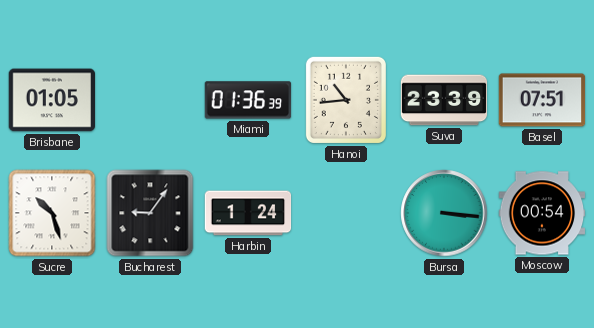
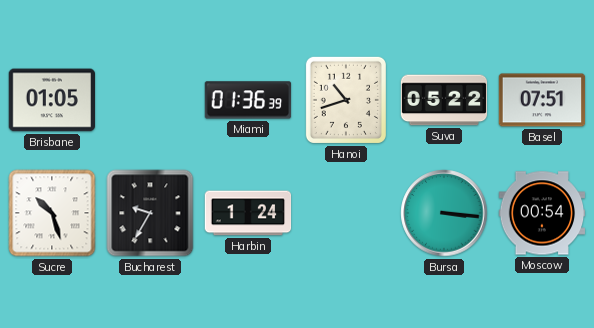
Hanoi: 10:44 -> 10:42
Suva: 23:39 -> 05:22
Bucharest: 9:06 -> 9:35
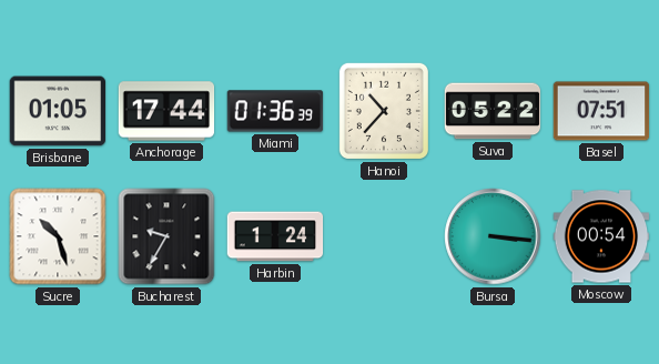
Anchorage: none -> 17:44
Hanoi: 10:42 -> 10:37
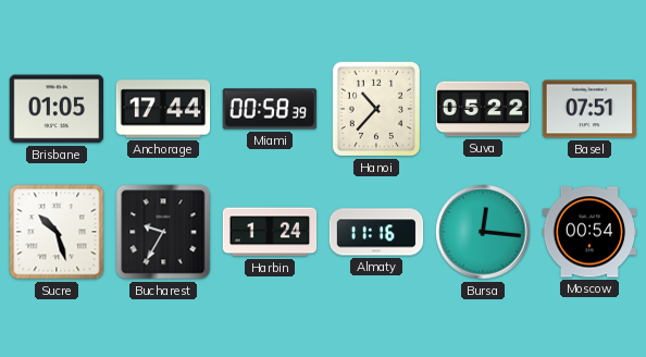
Miami: 01:36 -> 00:58
Almaty: none -> 11:16
Bursa: 3:16 -> 12:16
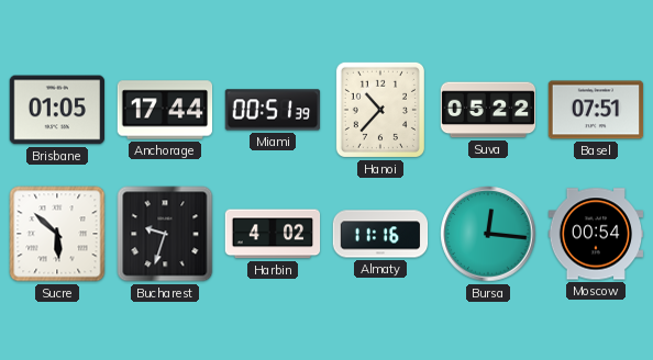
Miami: 00:58 -> 00:51
Sucre: 10:27 -> 5:52
Bucharest: 9:35 -> 9:33
Harbin: 1:24 -> 4:02
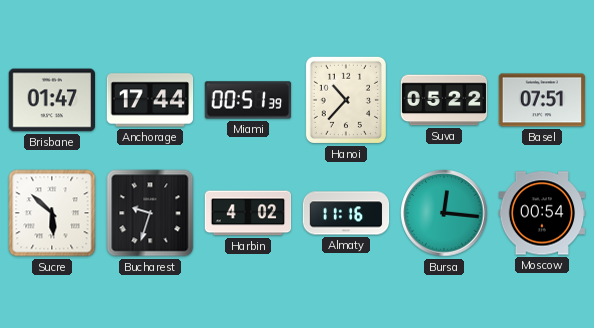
Brisbane: 01:05 -> 01:47
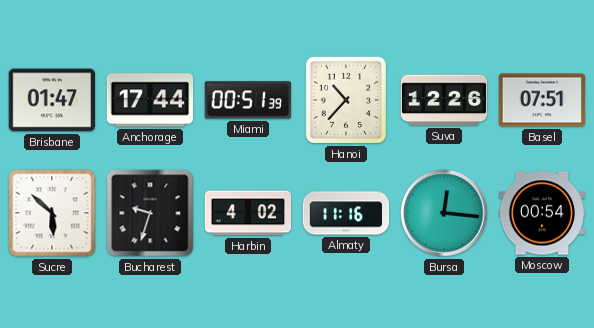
Suva: 05:22 -> 12:26
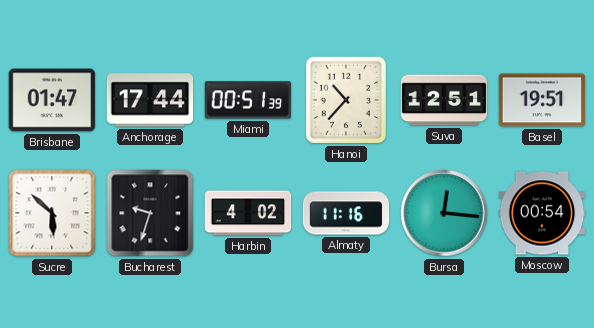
Suva: 12:26 -> 12:51
Basel: 07:51 -> 19:51
